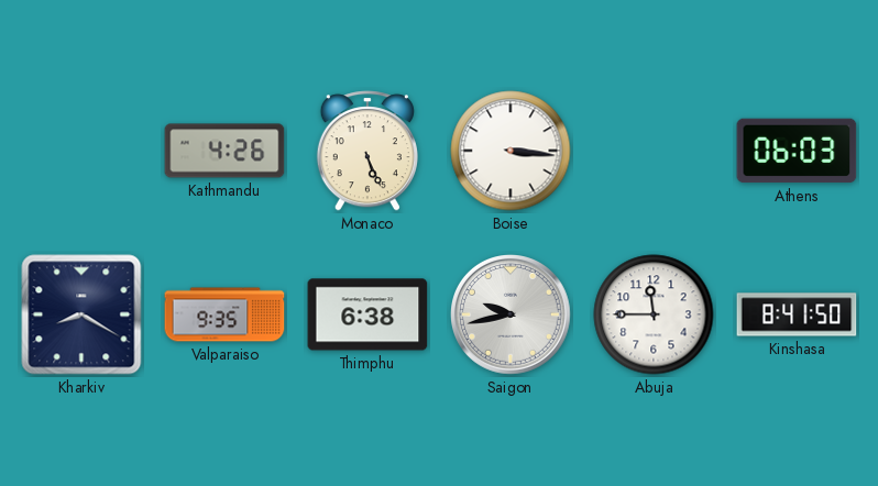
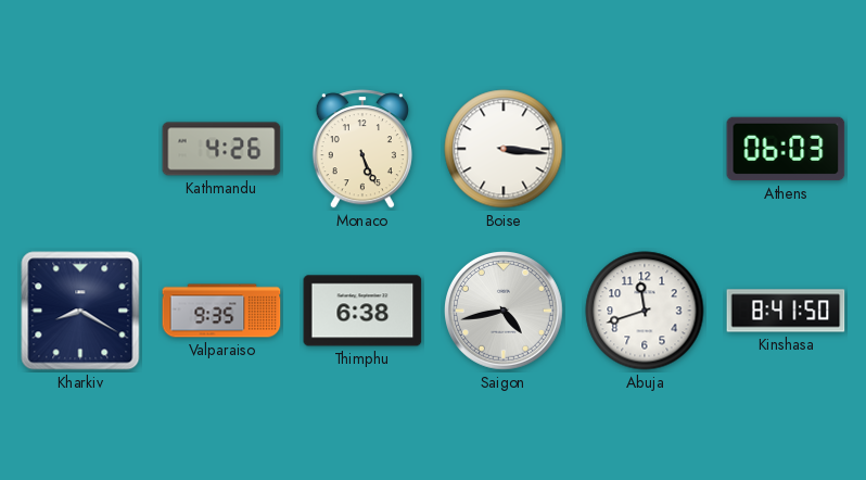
Saigon: 9:43 -> 4:43
Abuja: 11:45 -> 11:42
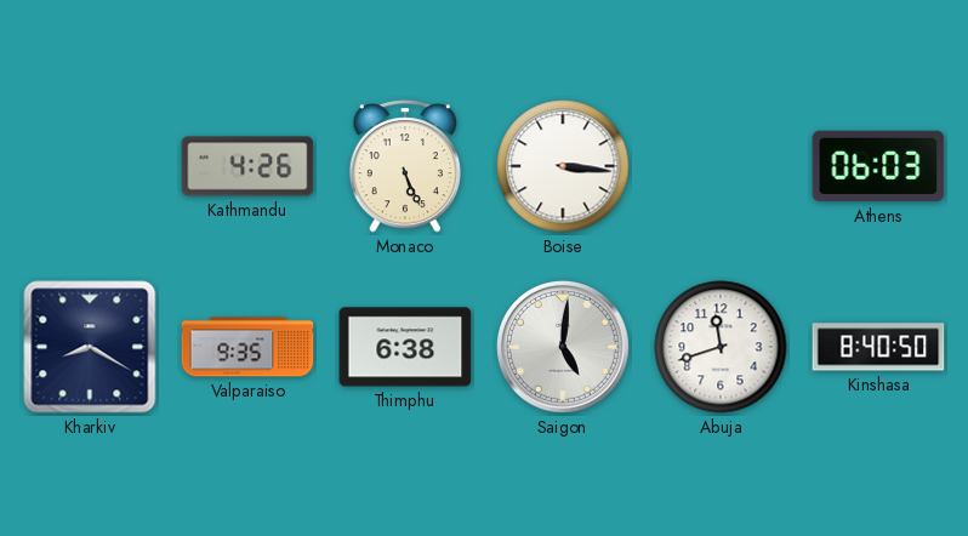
Saigon: 4:43 -> 5:01
Kinshasa: 8:41 -> 8:40
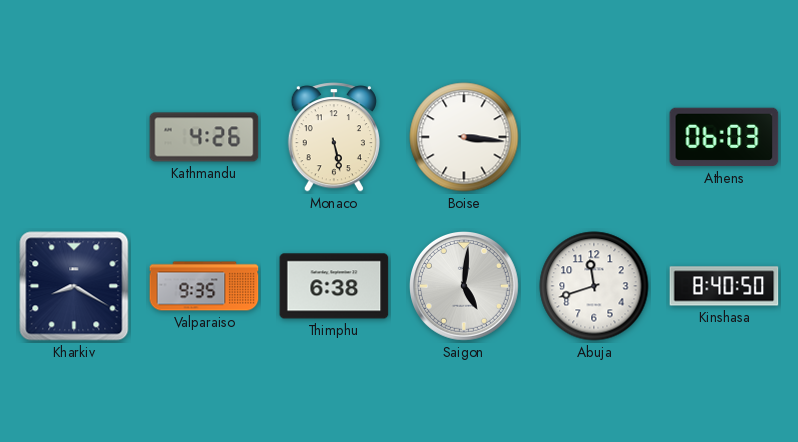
Monaco: 5:26 -> 5:28
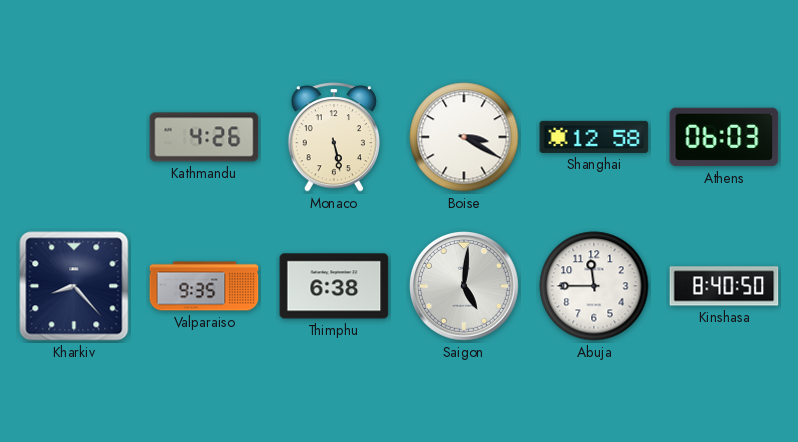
Boise: 3:16 -> 3:20
Shanghai: none -> 12:58
Kharkiv: 8:20 -> 8:23
Abuja: 11:42 -> 11:45
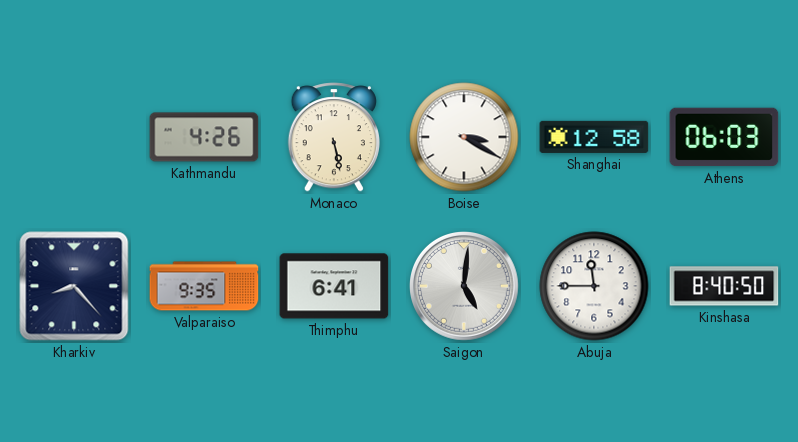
Thimphu: 6:38 -> 6:41
